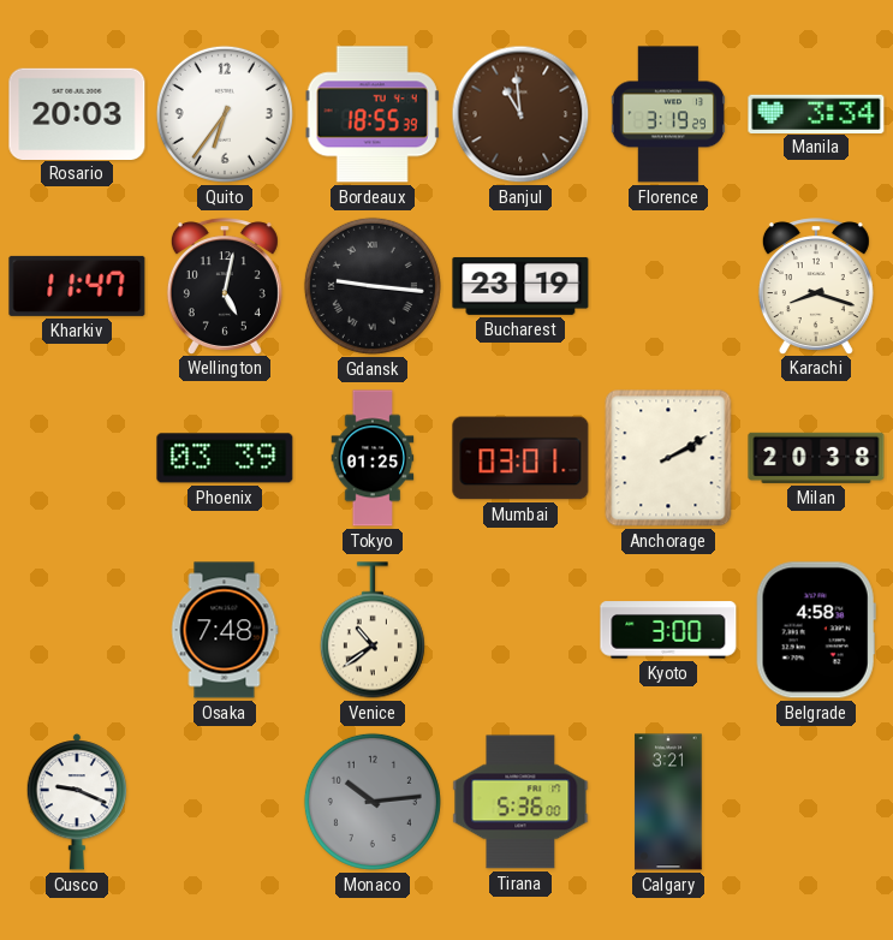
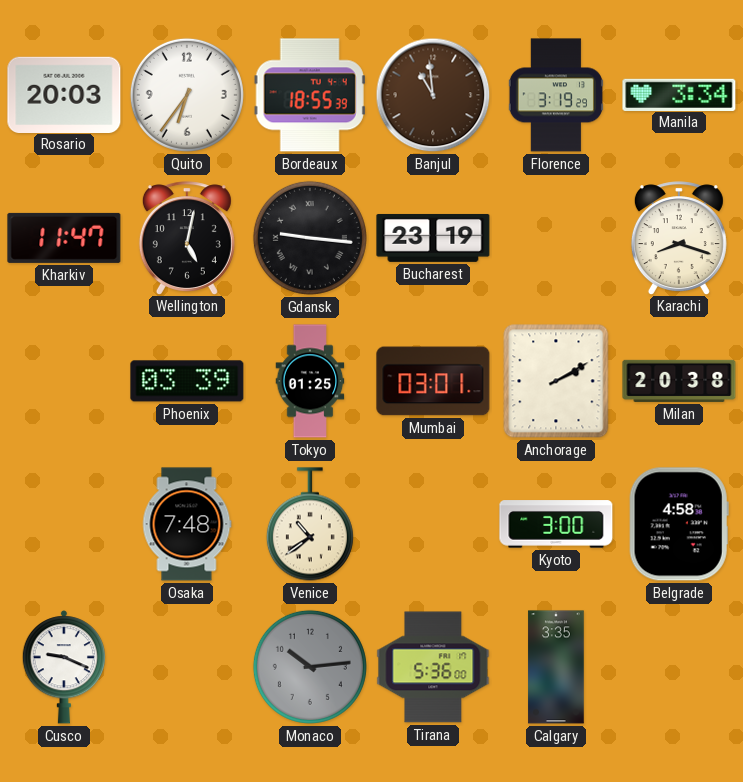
Calgary: 3:21 -> 3:35
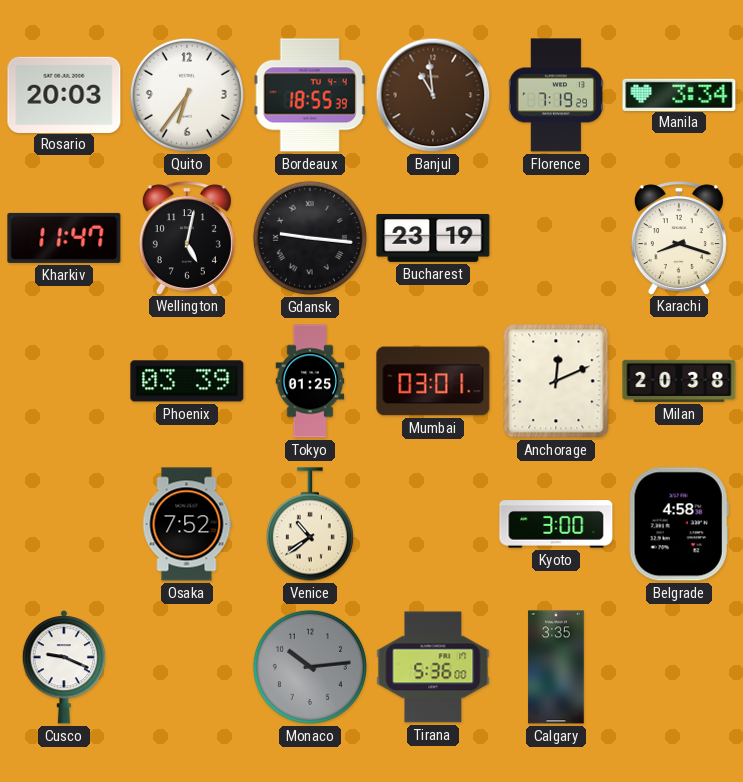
Florence: 3:19 -> 7:19
Anchorage: 2:10 -> 12:11
Osaka: 7:48 -> 7:52
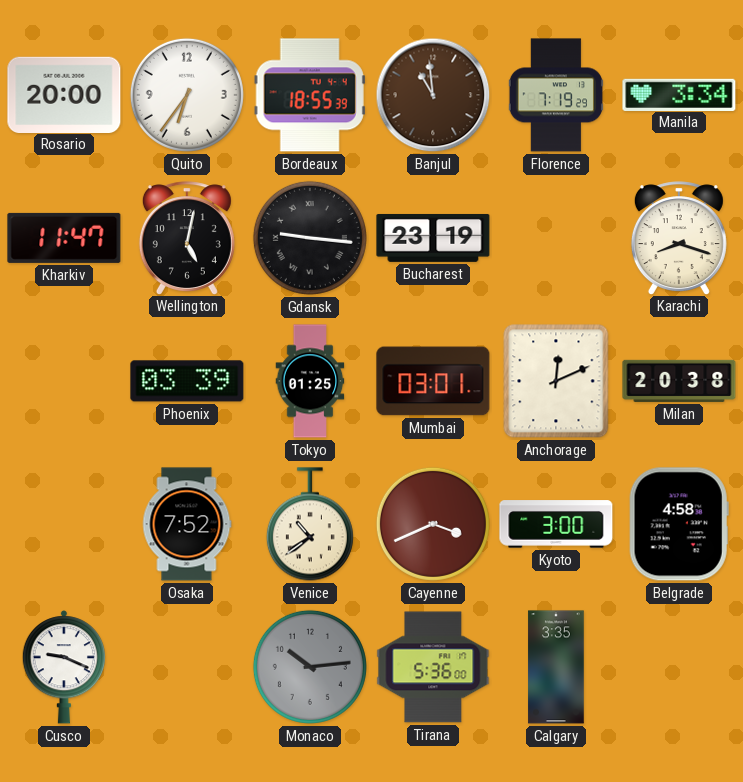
Rosario: 20:03 -> 20:00
Cayenne: none -> 3:41
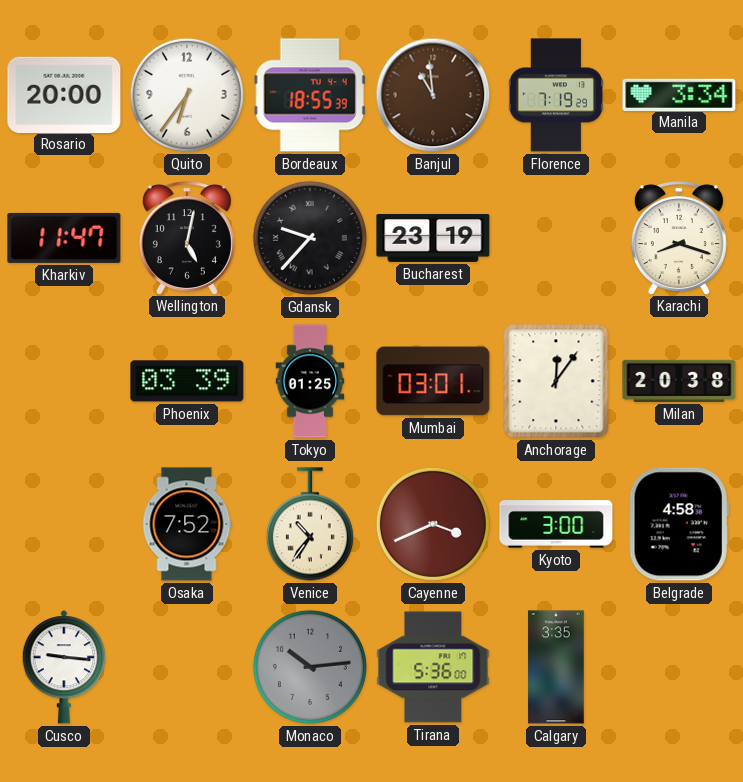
Gdansk: 9:16 -> 9:37
Anchorage: 12:11 -> 12:06
Venice: 10:39 -> 10:36
Cusco: 9:19 -> 9:16
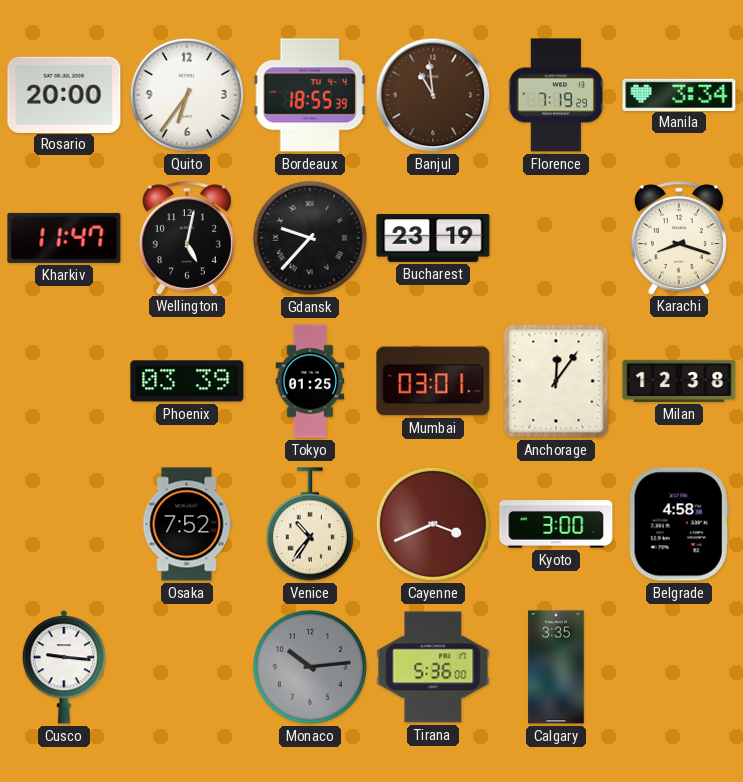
Milan: 20:38 -> 12:38
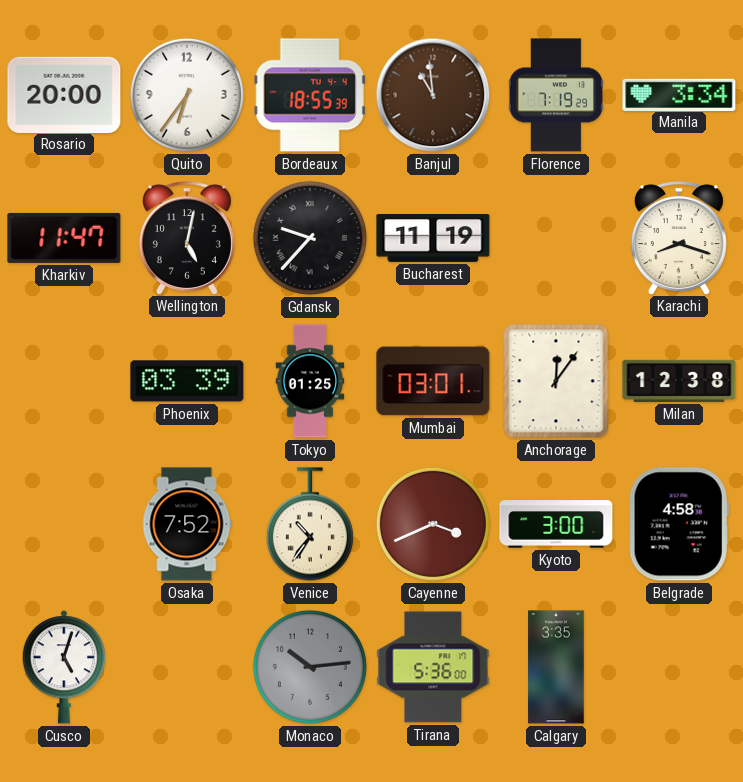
Bucharest: 23:19 -> 11:19
Cusco: 9:16 -> 5:03
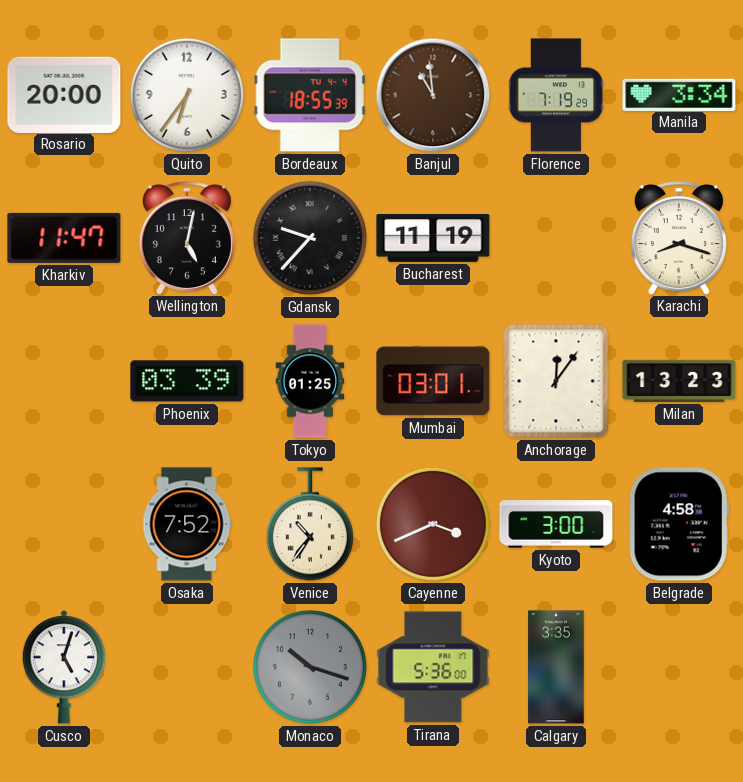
Milan: 12:38 -> 13:23
Monaco: 10:14 -> 10:18
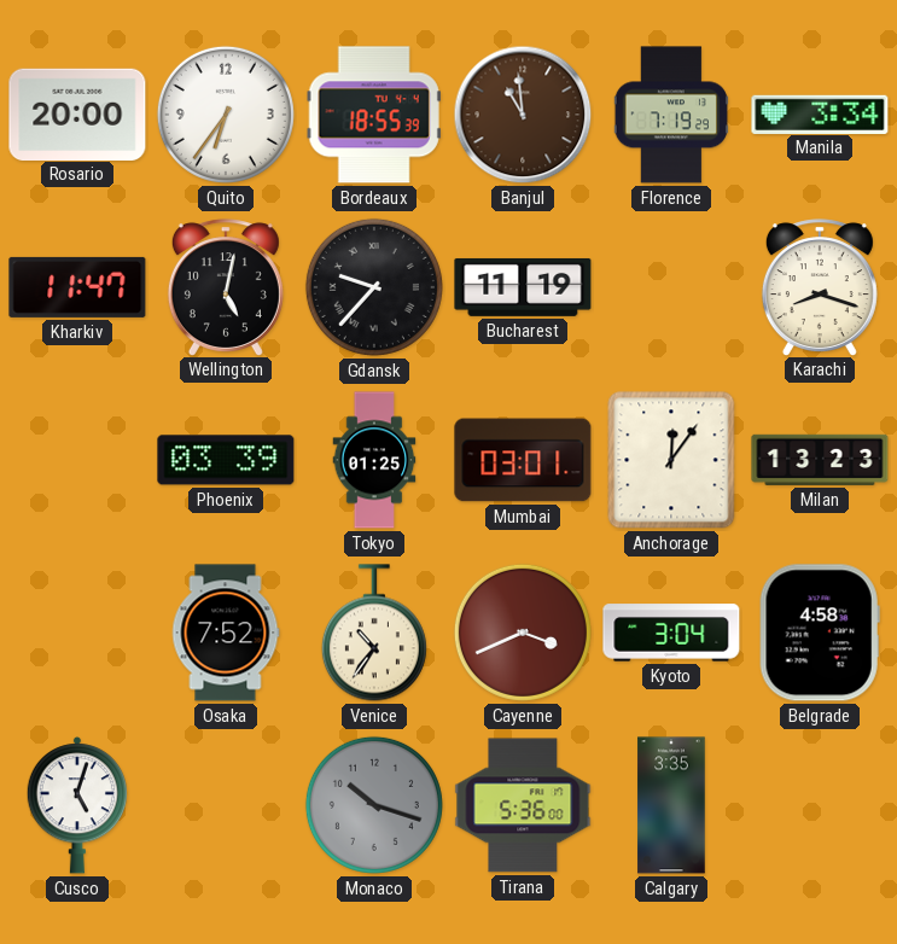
Kyoto: 3:00 -> 3:04
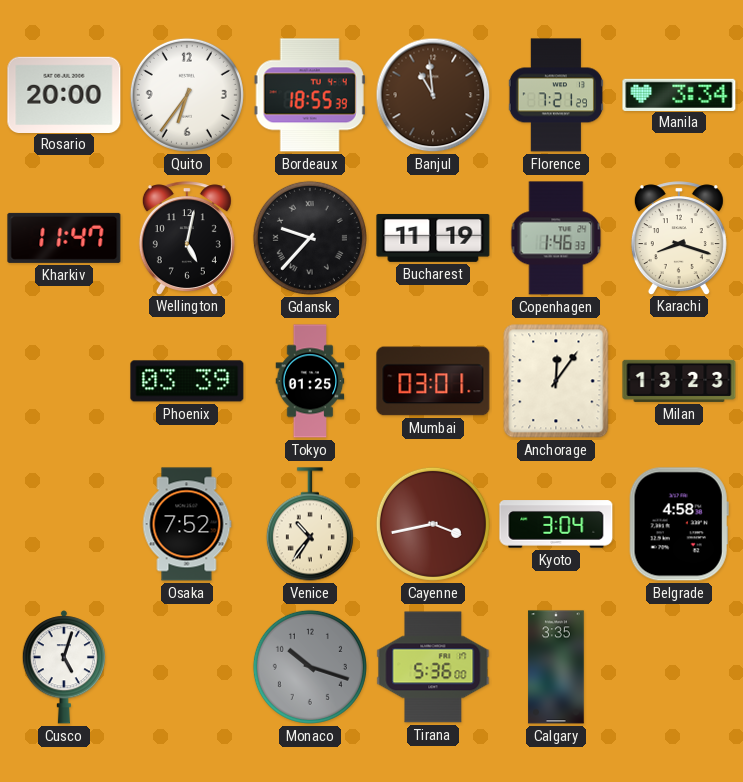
Florence: 7:19 -> 7:21
Copenhagen: none -> 1:46
Cayenne: 3:41 -> 3:43
